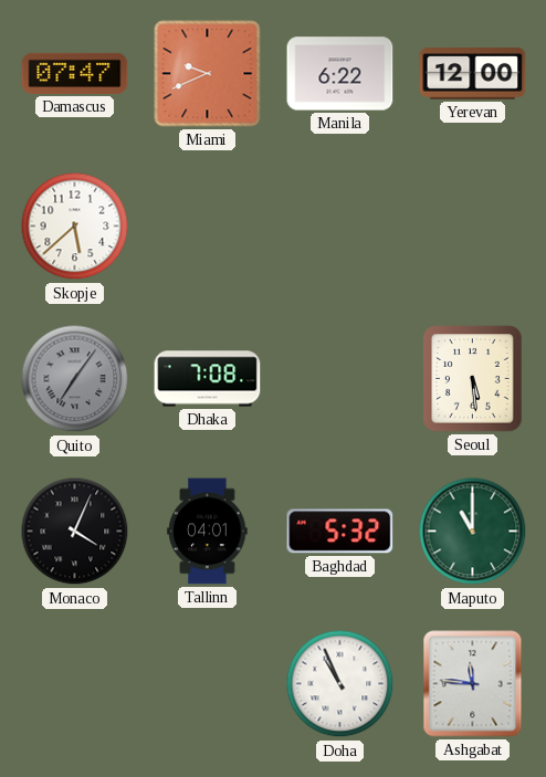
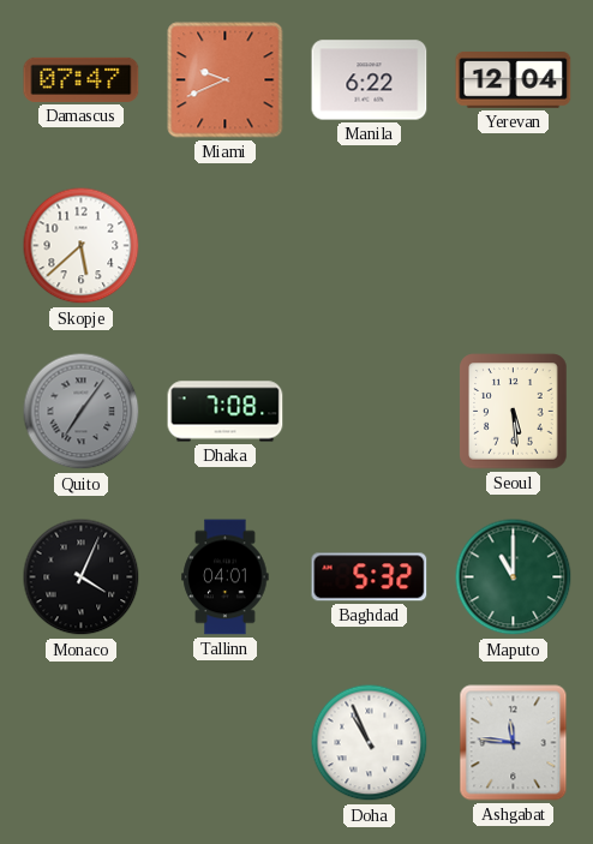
Yerevan: 12:00 -> 12:04
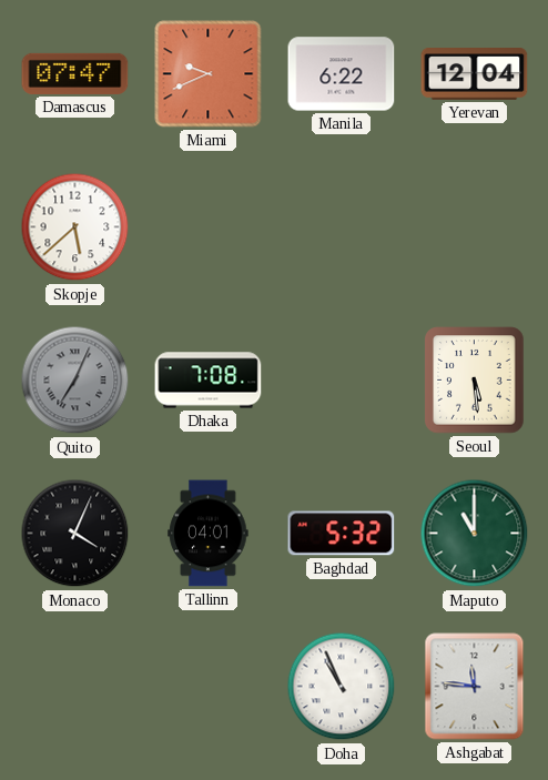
Quito: 7:06 -> 7:04
